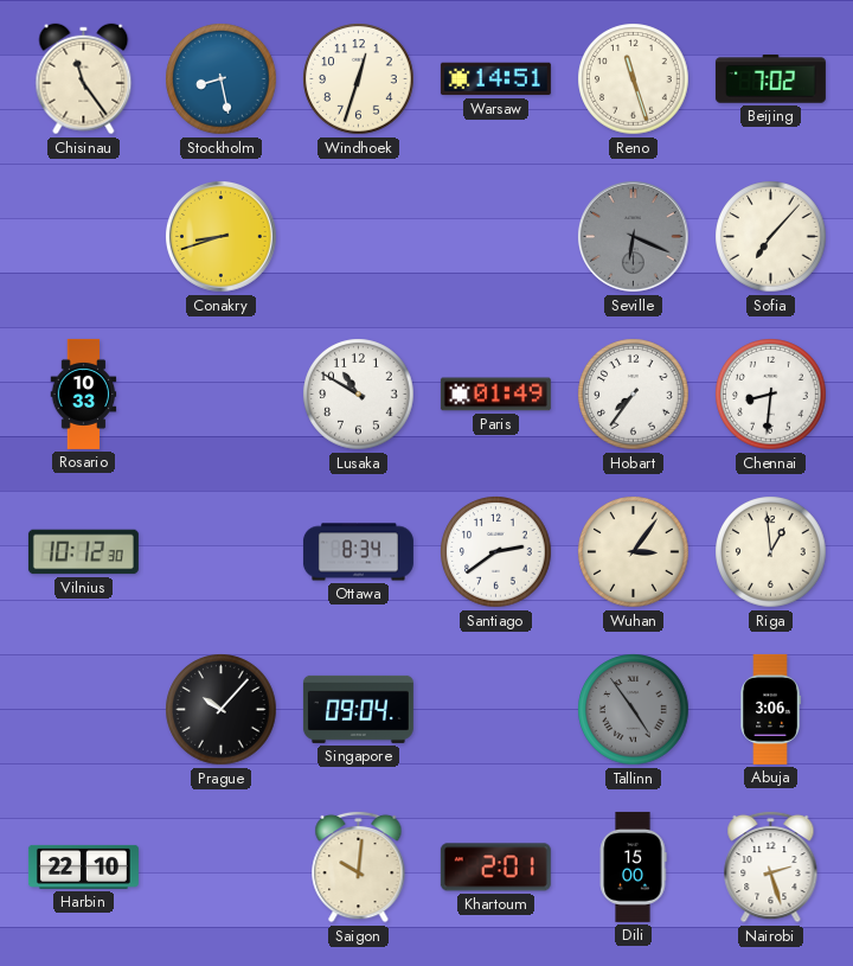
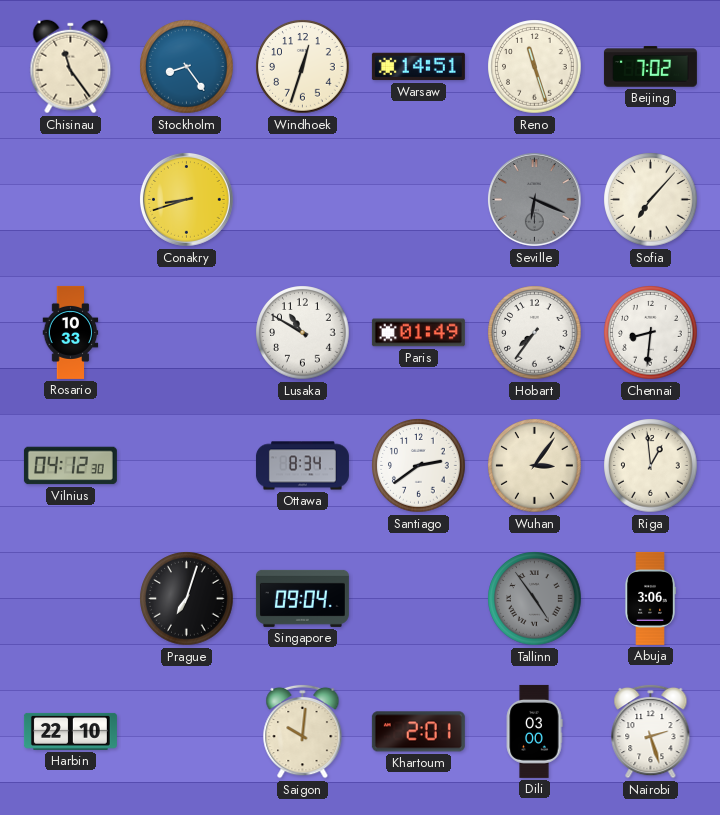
Stockholm: 8:28 -> 8:24
Vilnius: 10:12 -> 04:12
Prague: 10:07 -> 7:03
Dili: 15:00 -> 03:00
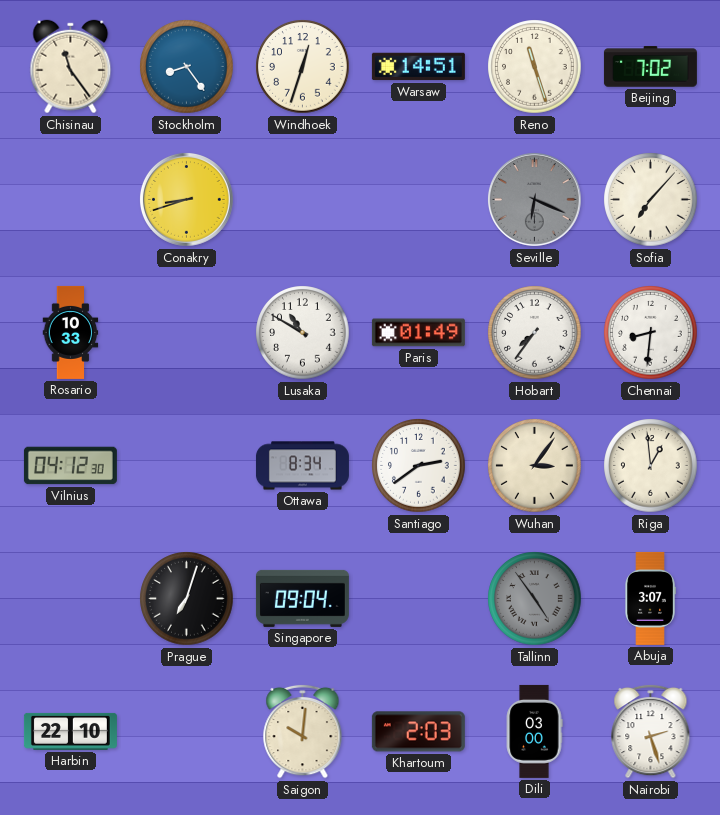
Abuja: 3:06 -> 3:07
Khartoum: 2:01 -> 2:03
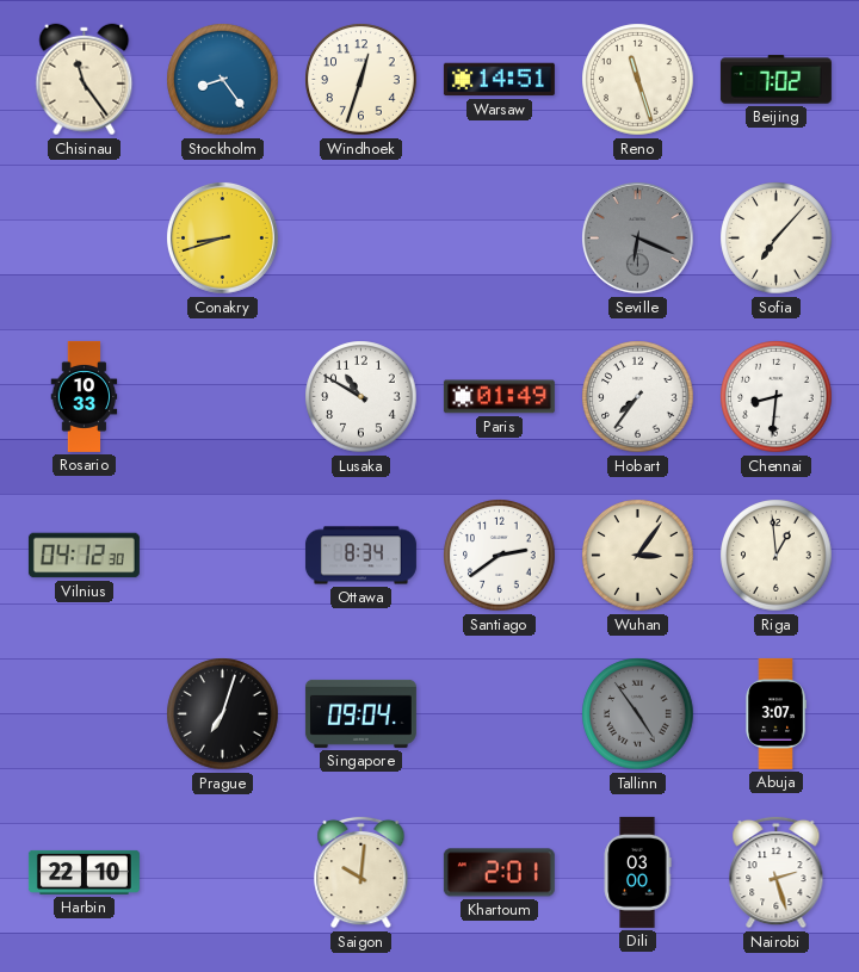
Khartoum: 2:03 -> 2:01
